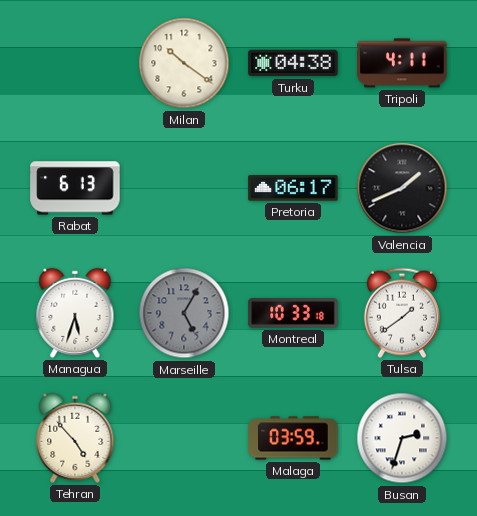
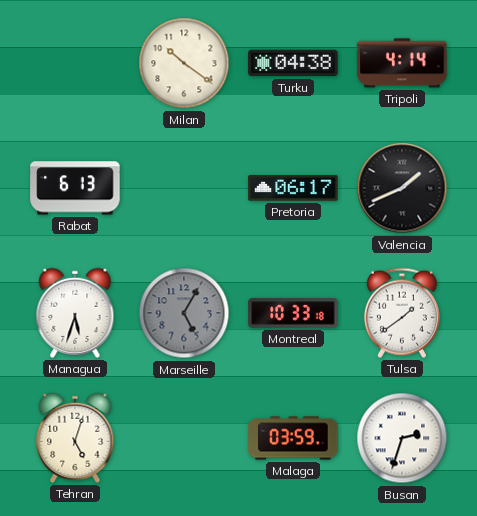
Tripoli: 4:11 -> 4:14
Tehran: 4:53 -> 5:03
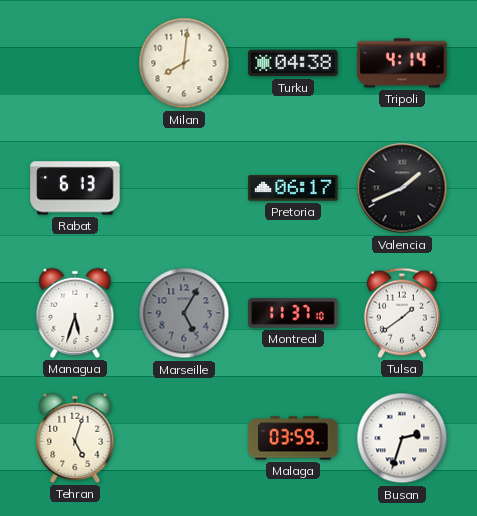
Milan: 10:21 -> 8:01
Montreal: 10:33 -> 11:37
